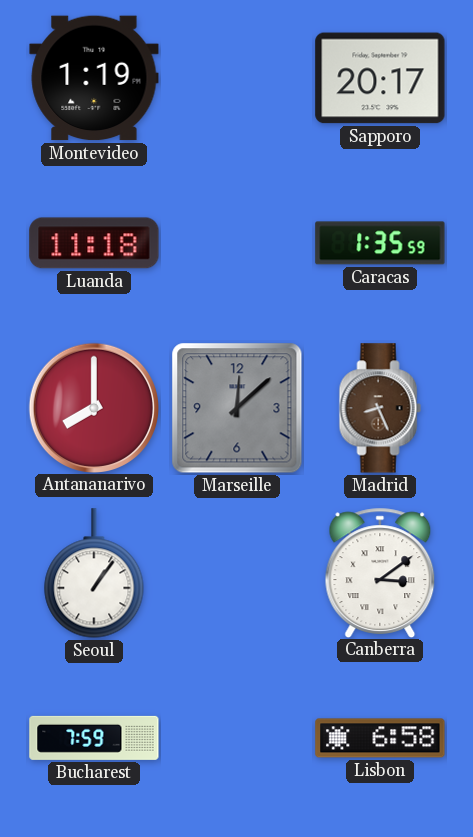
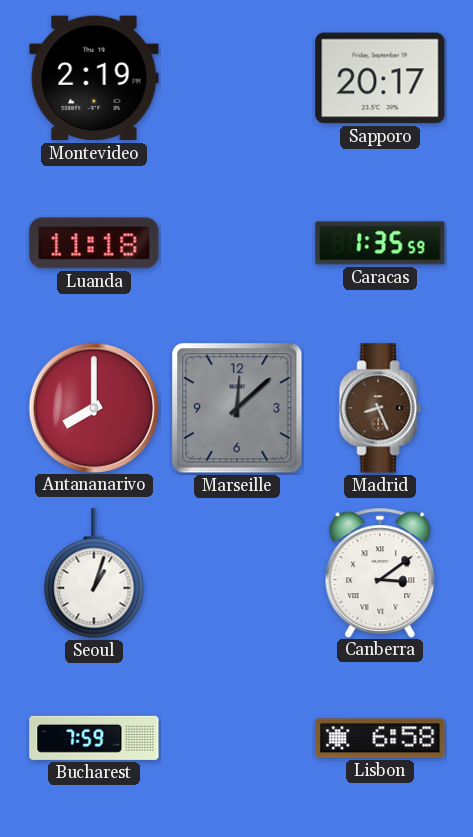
Montevideo: 1:19 -> 2:19
Seoul: 1:06 -> 1:03
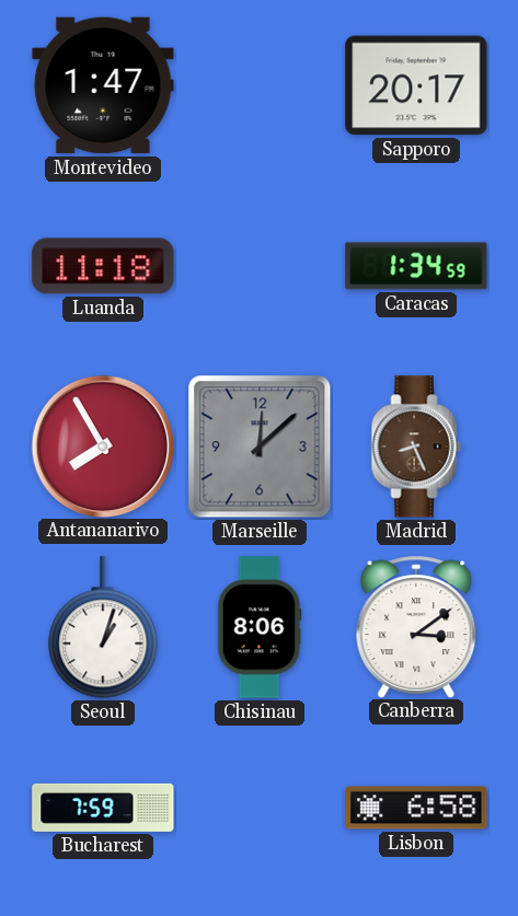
Montevideo: 2:19 -> 1:47
Caracas: 1:35 -> 1:34
Antananarivo: 8:00 -> 7:55
Chisinau: none -> 8:06
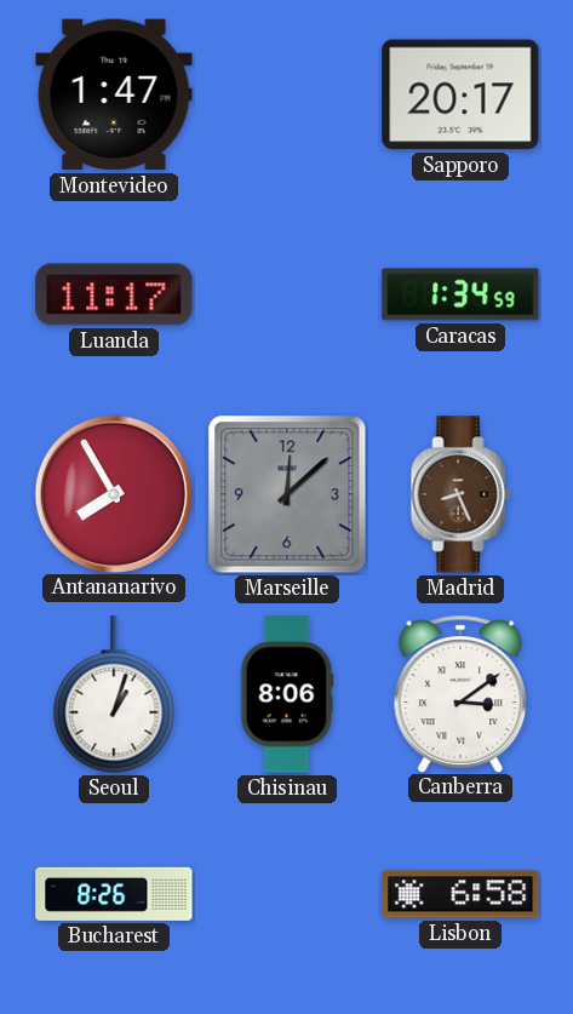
Luanda: 11:18 -> 11:17
Bucharest: 7:59 -> 8:26
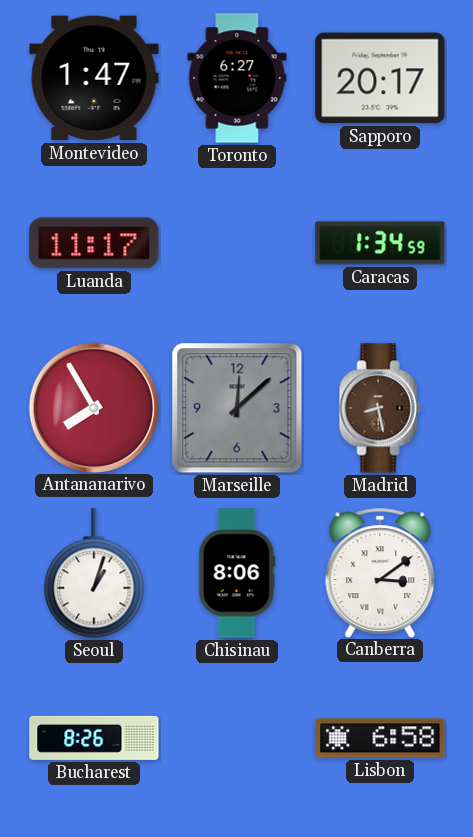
Toronto: none -> 6:27
Madrid: 8:26 -> 8:28
